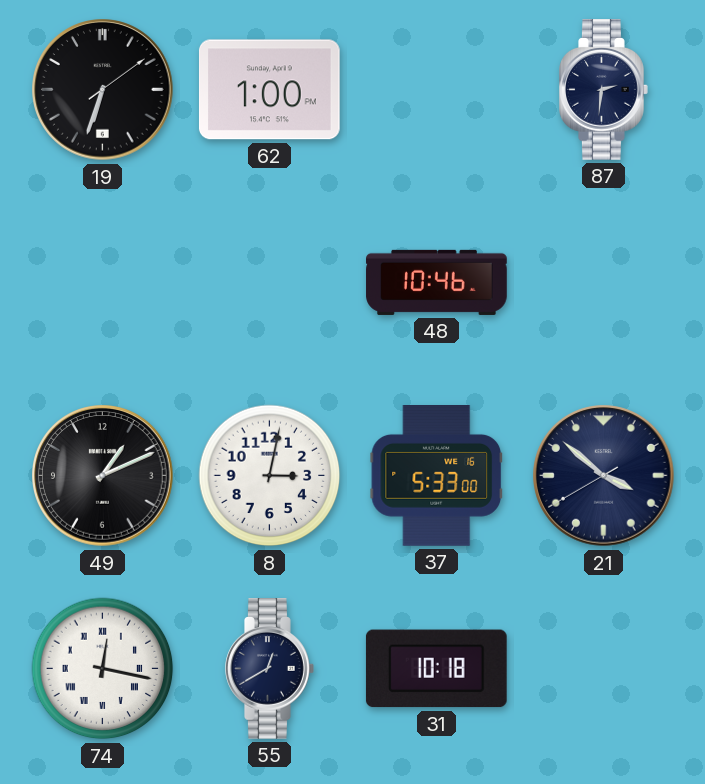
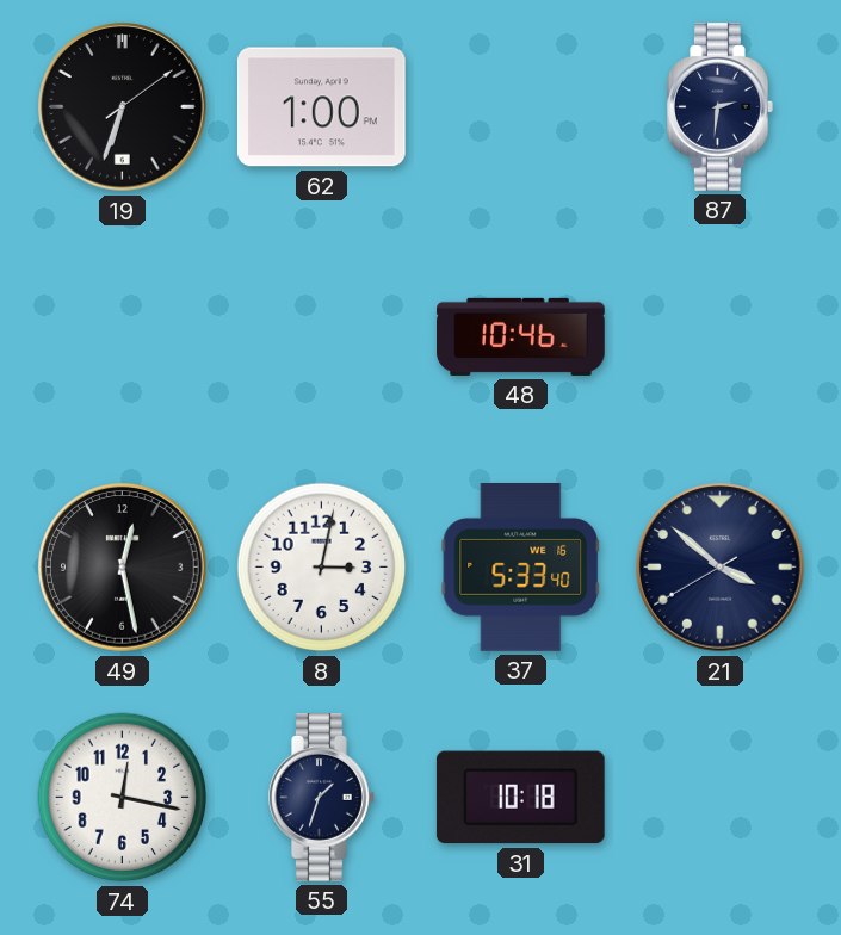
49: 1:11 -> 12:28
37: 5:33:00 -> 5:33:40
74 numerals: Roman -> Arabic
55: 12:40 -> 1:33
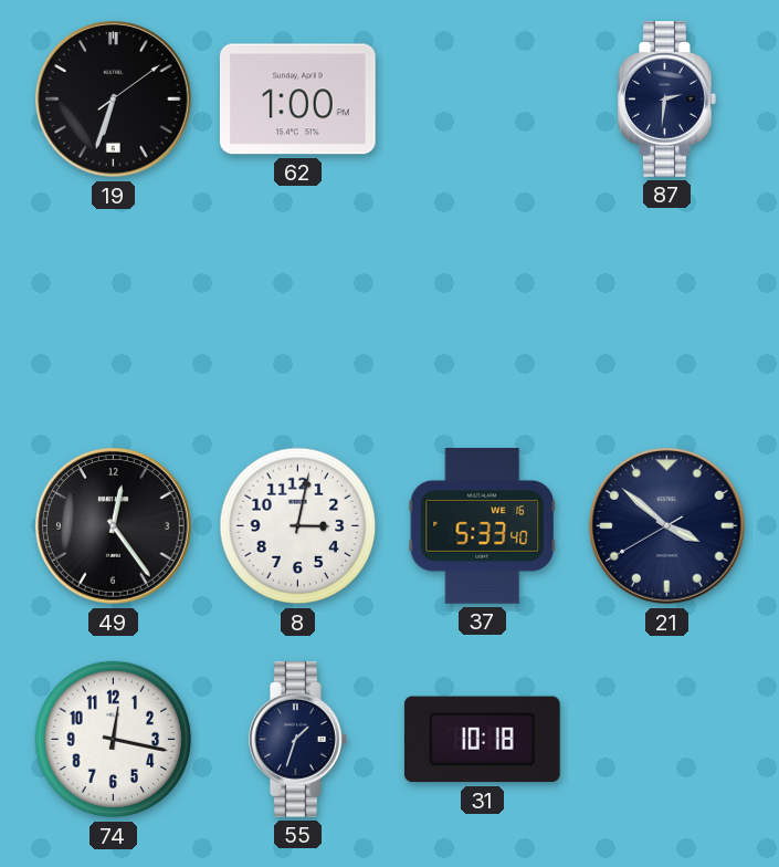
48: 10:46 -> none
49: 12:28 -> 12:24
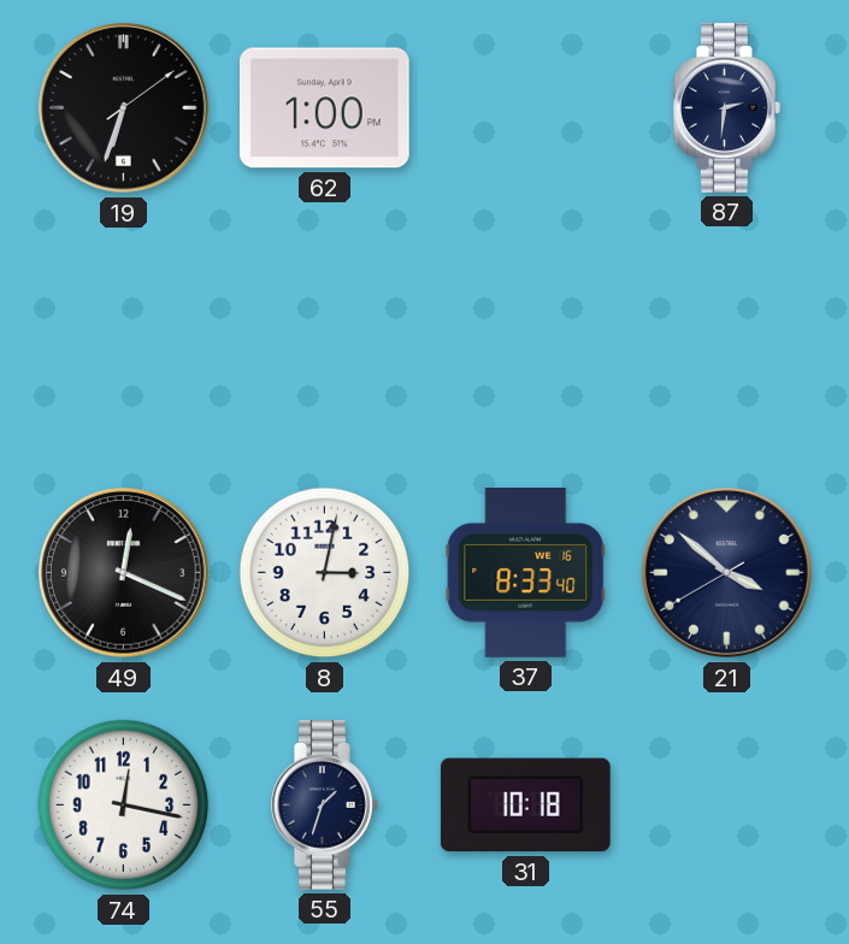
49: 12:24 -> 12:19
37: 5:33 -> 8:33
